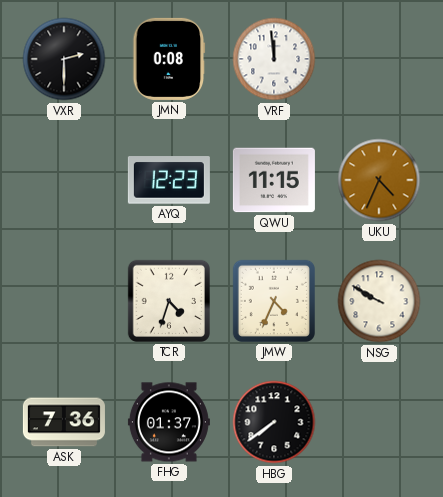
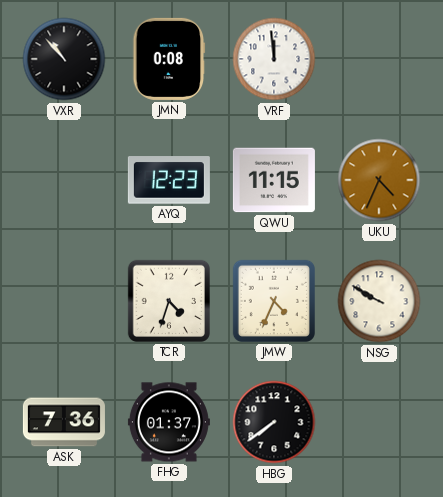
VXR: 2:30 -> 10:53
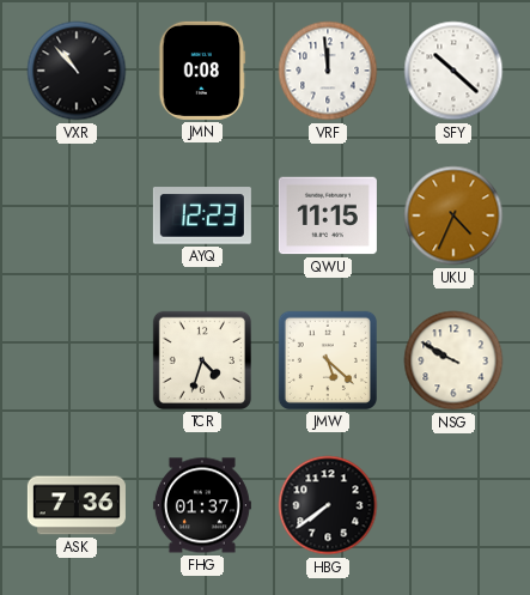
SFY: none -> 10:22
JMW: 4:34 -> 5:22
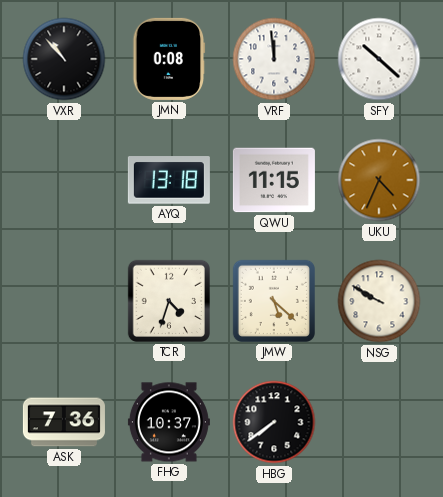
AYQ: 12:23 -> 13:18
FHG: 01:37 -> 10:37
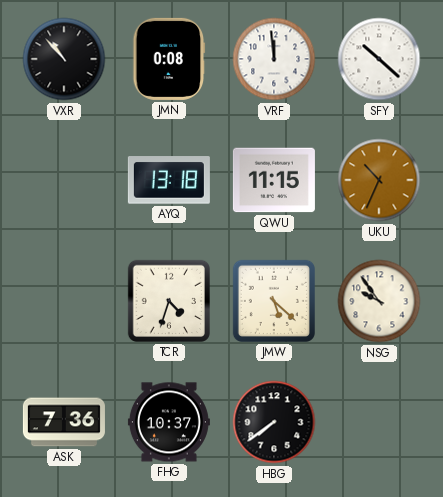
UKU: 4:34 -> 10:34
NSG: 9:50 -> 9:54
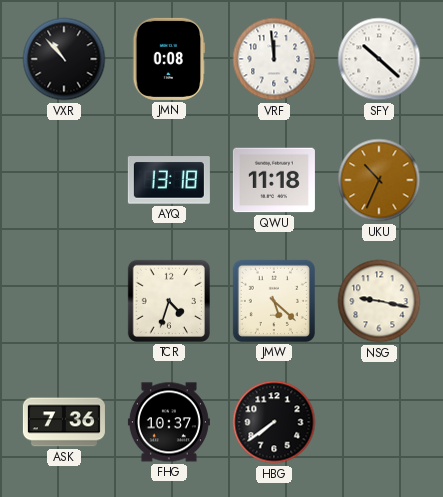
QWU: 11:15 -> 11:18
NSG: 9:54 -> 9:17
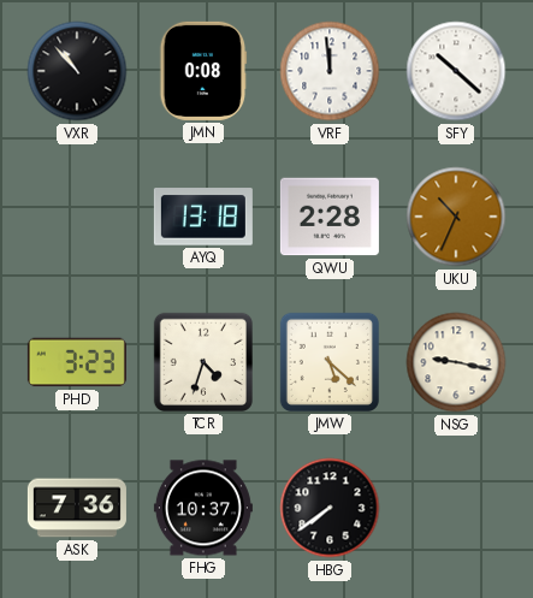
QWU: 11:18 -> 2:28
PHD: none -> 3:23
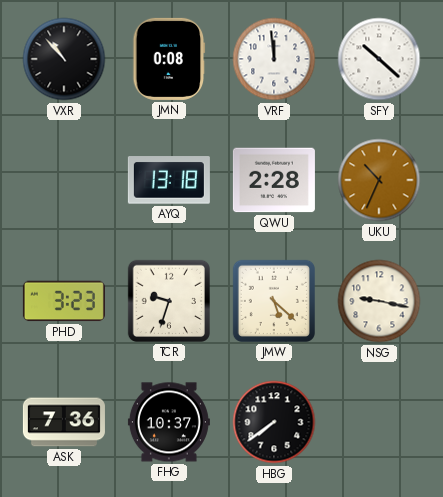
TCR: 4:33 -> 9:33
